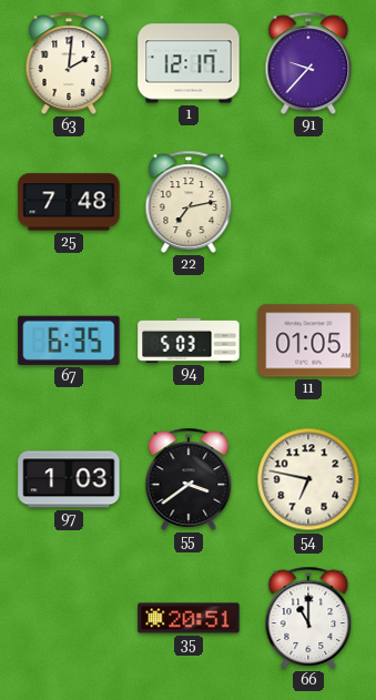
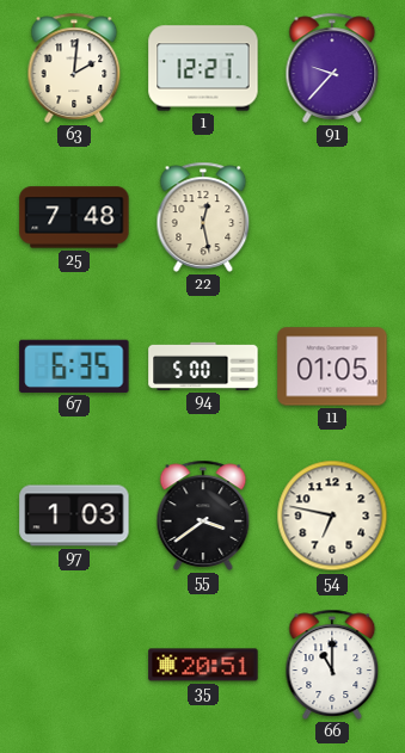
1: 12:17 -> 12:21
22: 7:13 -> 12:28
94: 5:03 -> 5:00
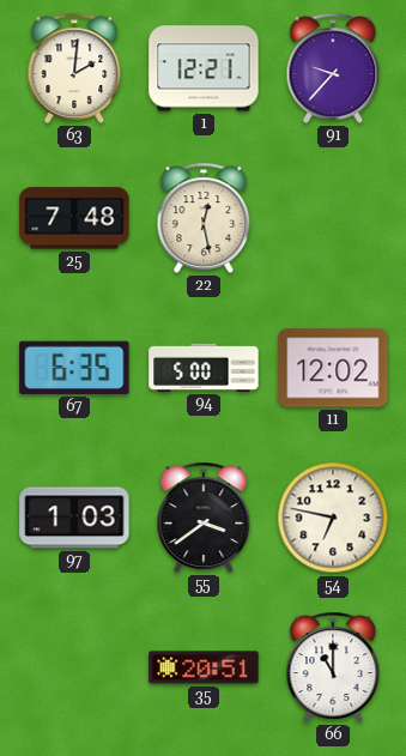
11: 01:05 -> 12:02
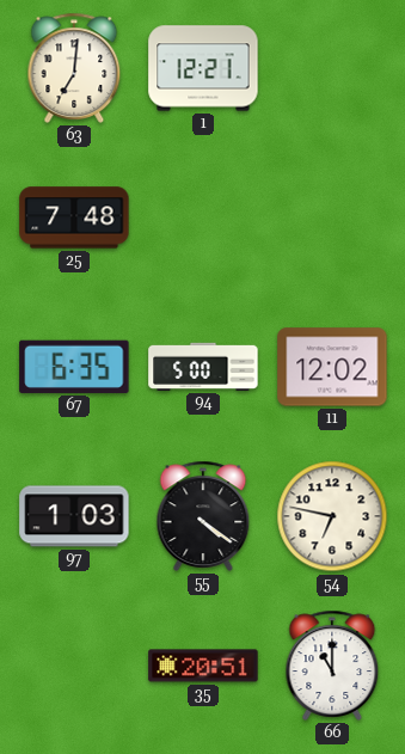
63: 2:01 -> 7:01
91: 9:37 -> none
22: 12:28 -> none
55: 3:39 -> 4:21
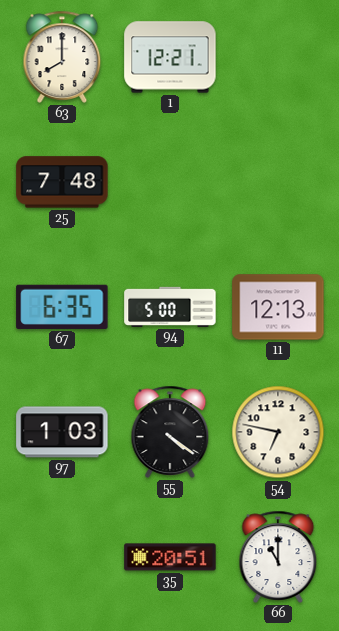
63: 7:01 -> 8:00
11: 12:02 -> 12:13
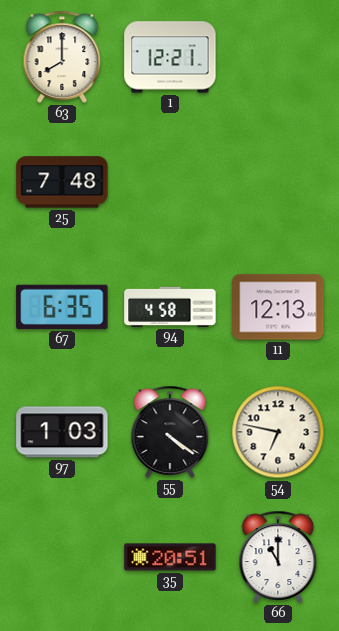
94: 5:00 -> 4:58
